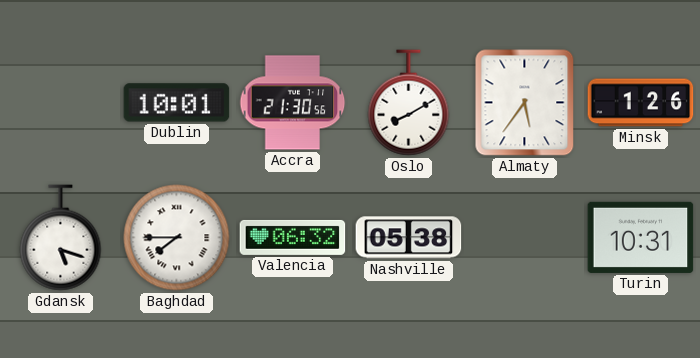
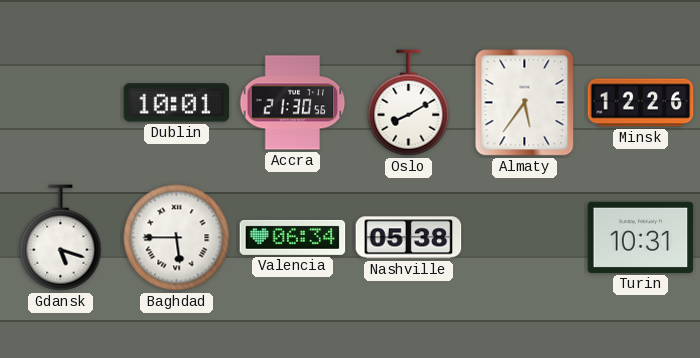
Minsk: 1:26 -> 12:26
Baghdad: 7:45 -> 5:45
Valencia: 06:32 -> 06:34
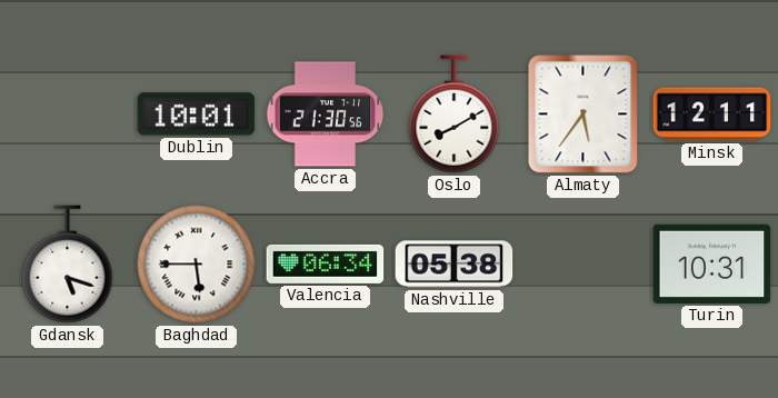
Minsk: 12:26 -> 12:11
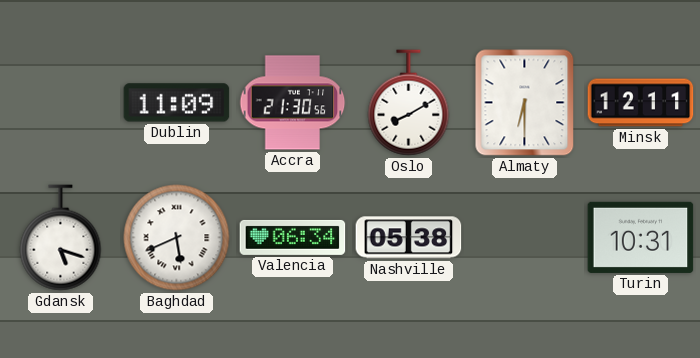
Dublin: 10:01 -> 11:09
Almaty: 5:36 -> 6:30
Baghdad: 5:45 -> 5:41
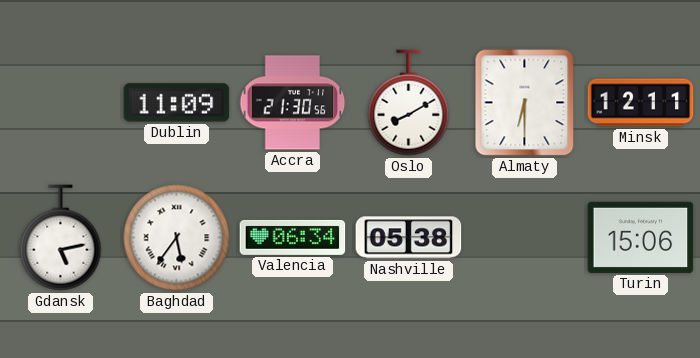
Gdansk: 5:18 -> 5:13
Baghdad: 5:41 -> 5:36
Turin: 10:31 -> 15:06
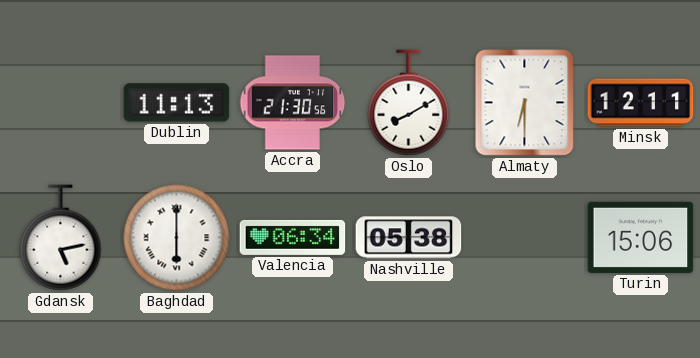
Dublin: 11:09 -> 11:13
Baghdad: 5:36 -> 6:00
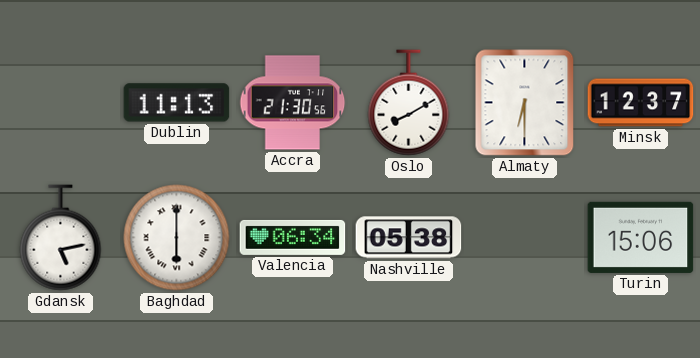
Minsk: 12:11 -> 12:37
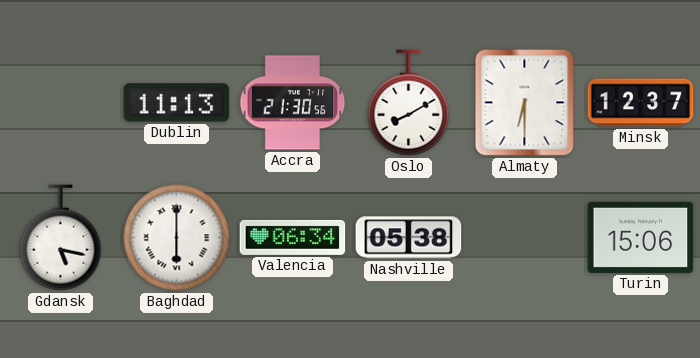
Gdansk: 5:13 -> 5:17
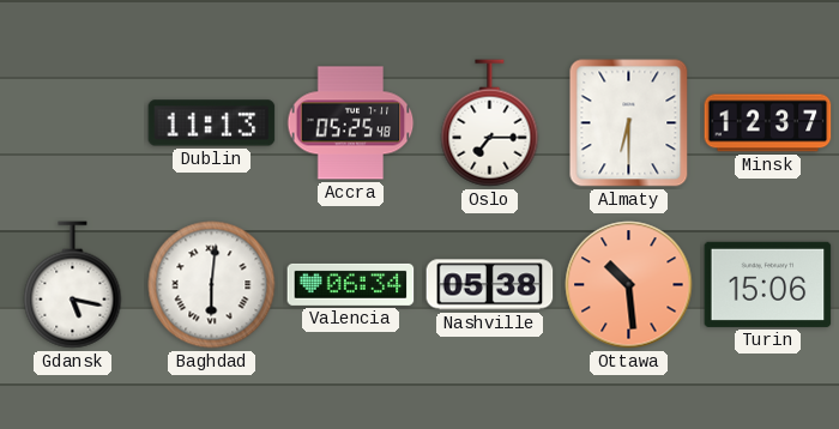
Accra: 21:30 -> 05:25
Oslo: 8:10 -> 7:15
Baghdad: 6:00 -> 6:01
Ottawa: none -> 10:29
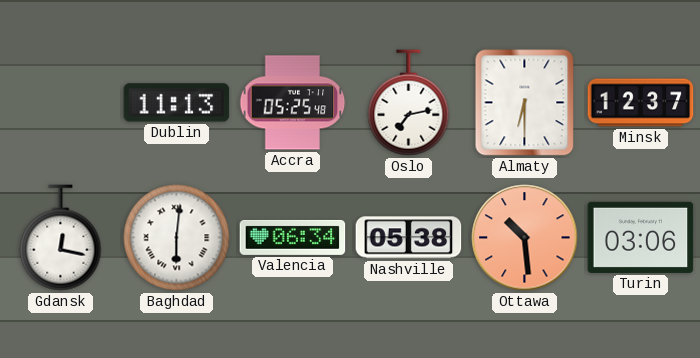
Oslo: 7:15 -> 7:13
Gdansk: 5:17 -> 12:17
Turin: 15:06 -> 03:06
